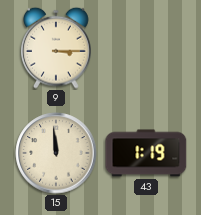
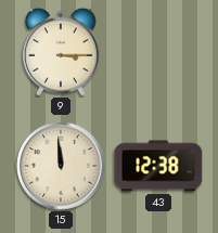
43: 1:19 -> 12:38
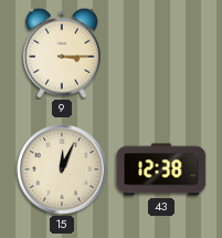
15: 11:59 -> 12:04
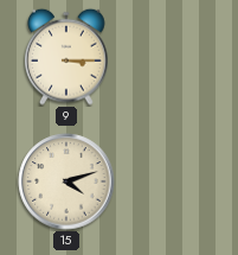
15: 12:04 -> 4:12
43: 12:38 -> none
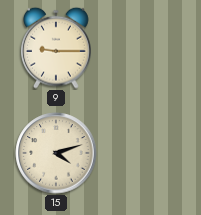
9: 3:15 -> 9:15
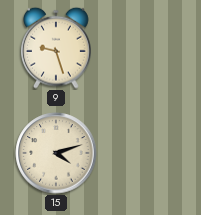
9: 9:15 -> 9:27
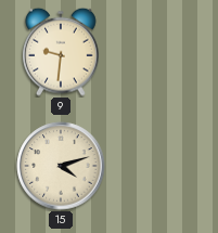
9: 9:27 -> 9:31
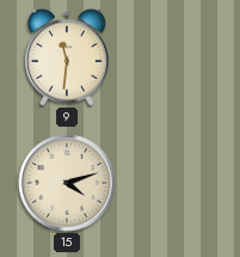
9: 9:31 -> 11:31
